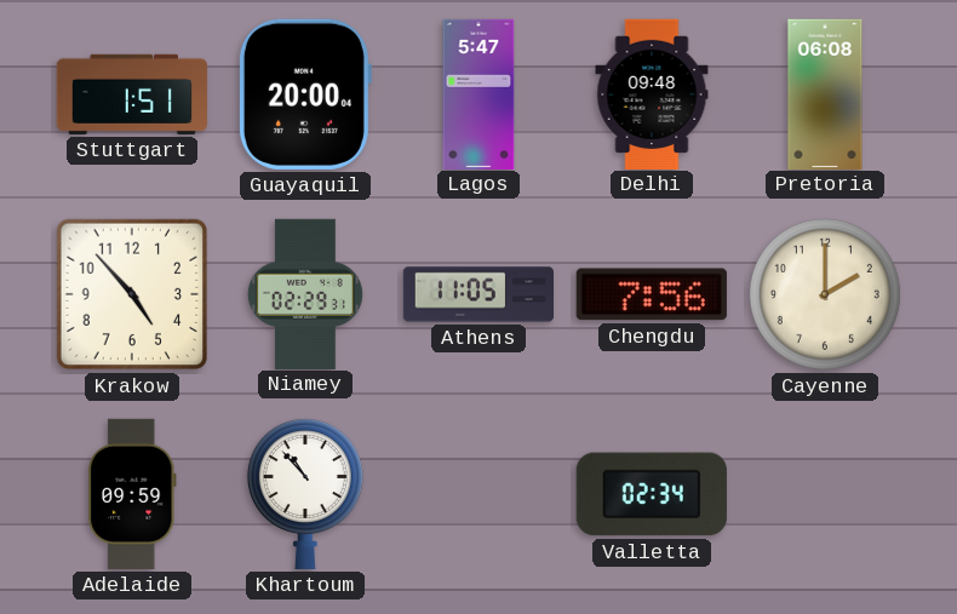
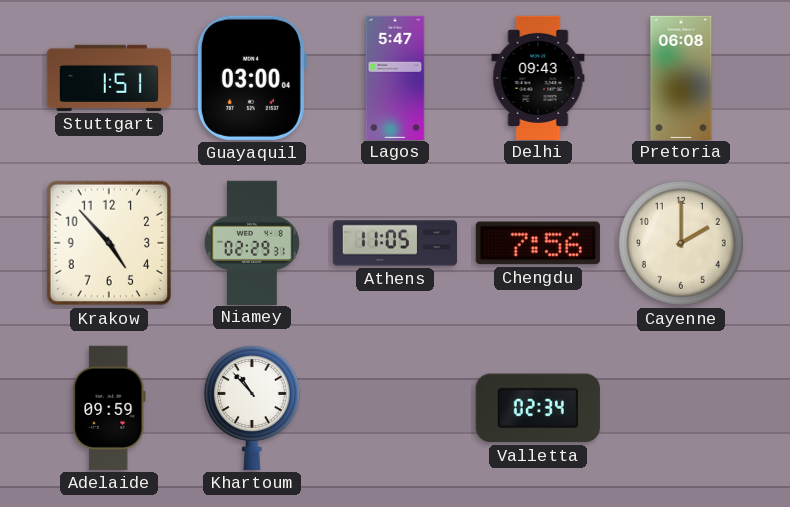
Guayaquil: 20:00 -> 03:00
Delhi: 09:48 -> 09:43
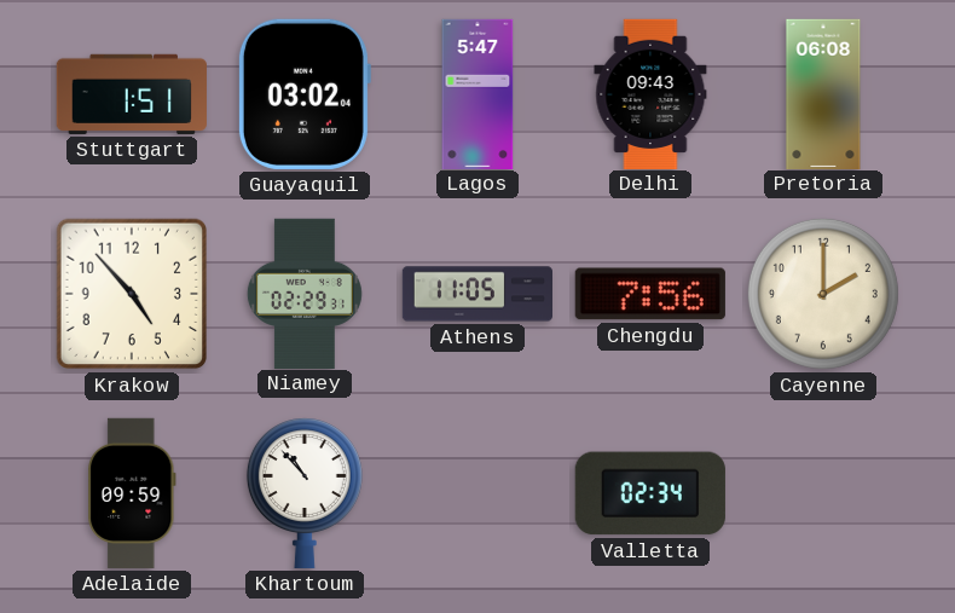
Guayaquil: 03:00 -> 03:02
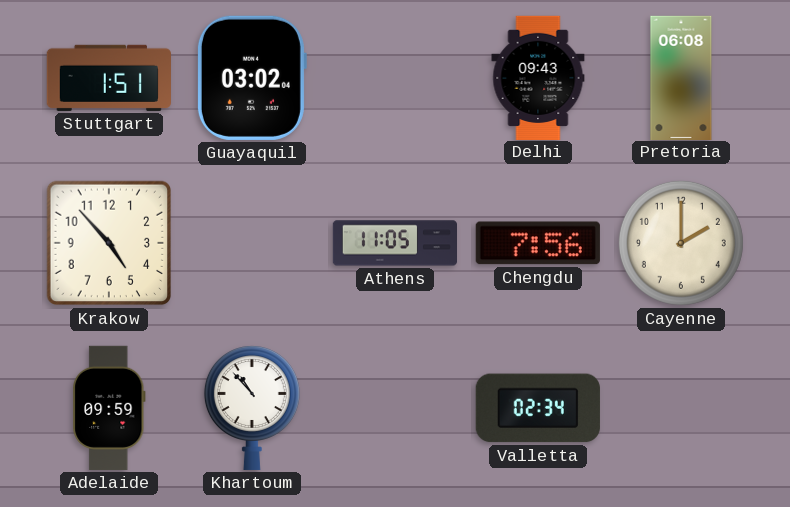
Lagos: 5:47 -> none
Niamey: 02:29 -> none
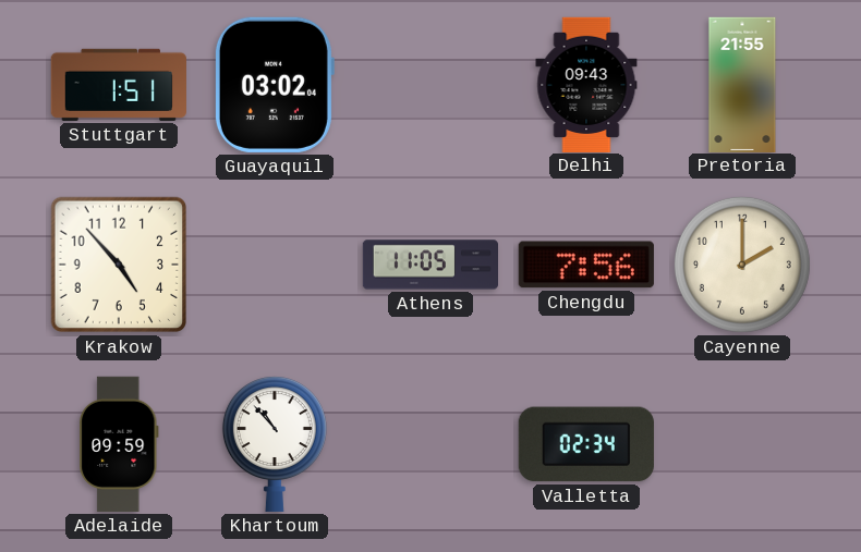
Pretoria: 06:08 -> 21:55
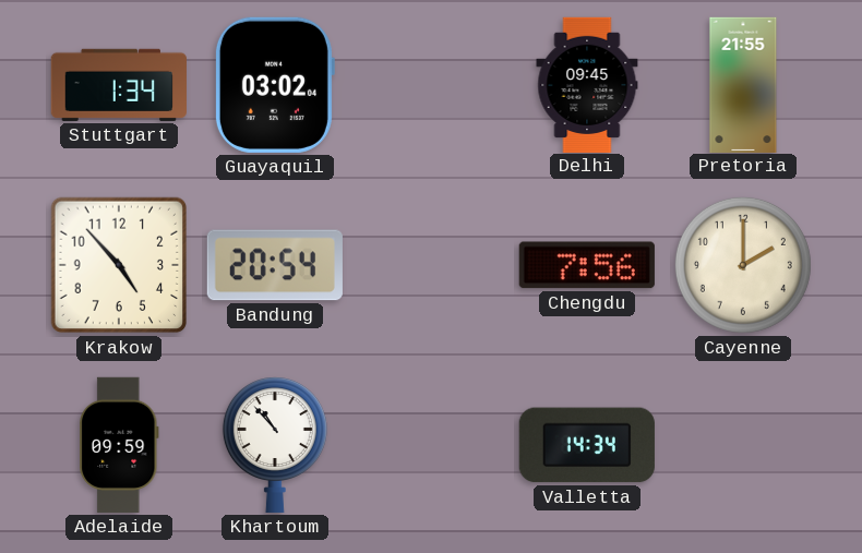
Stuttgart: 1:51 -> 1:34
Delhi: 09:43 -> 09:45
Bandung: none -> 20:54
Athens: 11:05 -> none
Valletta: 02:34 -> 14:34
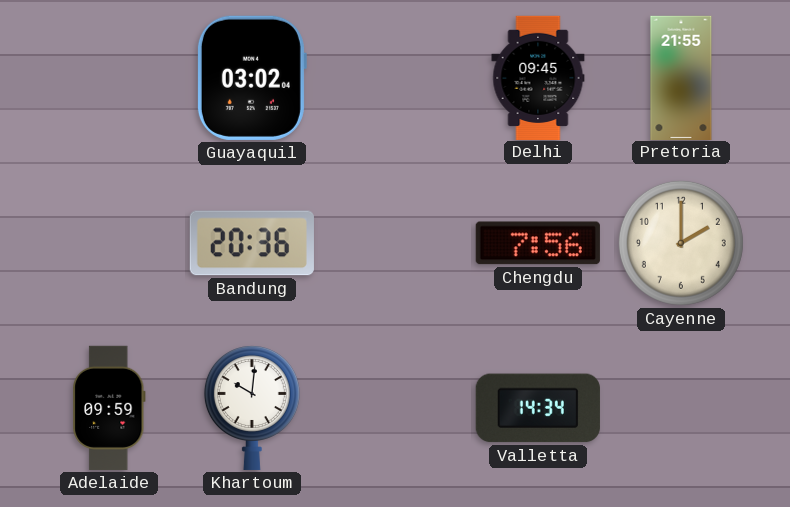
Stuttgart: 1:34 -> none
Krakow: 4:53 -> none
Bandung: 20:54 -> 20:36
Khartoum: 10:53 -> 10:01
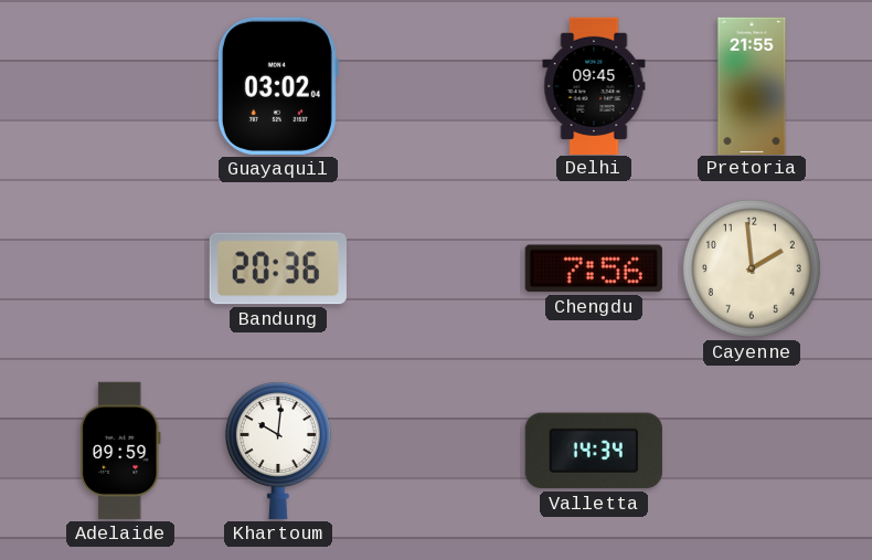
Cayenne: 2:00 -> 1:59
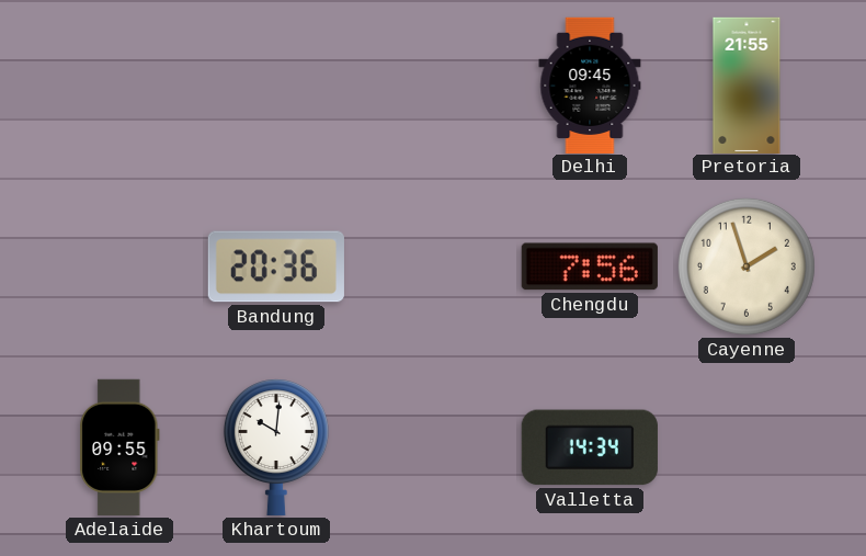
Guayaquil: 03:02 -> none
Cayenne: 1:59 -> 1:57
Adelaide: 09:59 -> 09:55
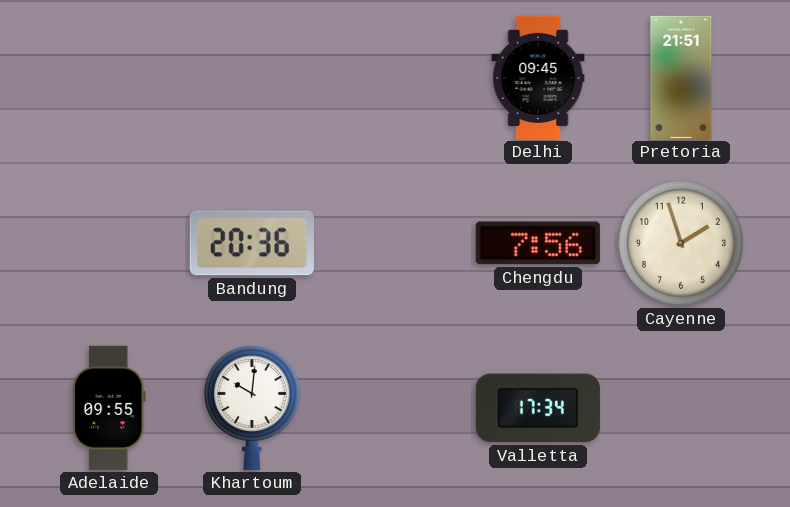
Pretoria: 21:55 -> 21:51
Valletta: 14:34 -> 17:34
